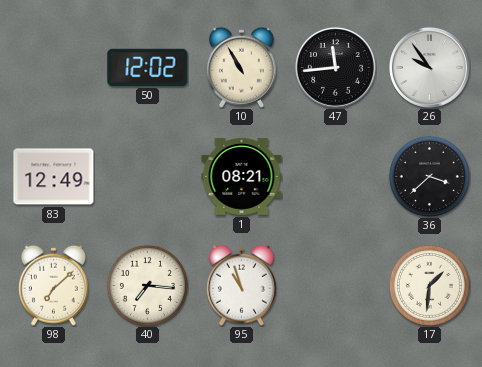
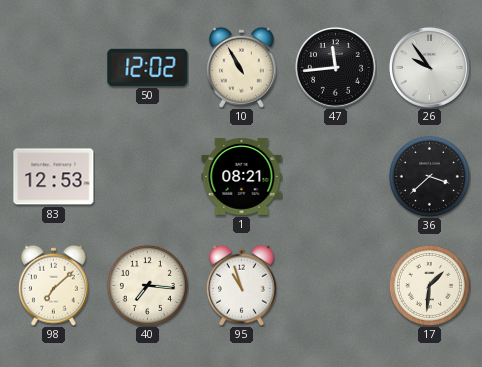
83: 12:49 -> 12:53
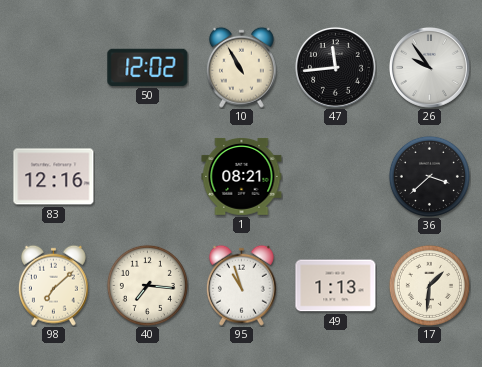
83: 12:53 -> 12:16
49: none -> 1:13
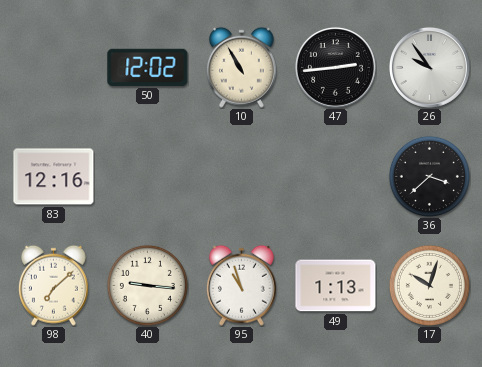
47: 11:44 -> 2:44
1: 08:21 -> none
40: 7:16 -> 9:16
17: 1:31 -> 10:03
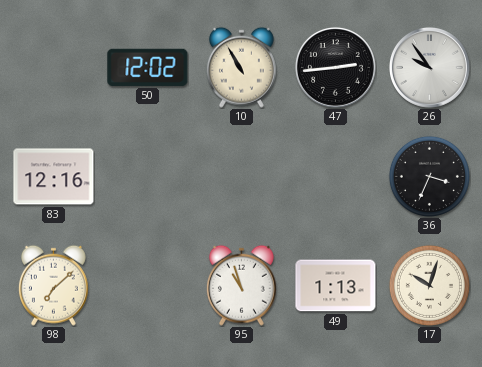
36: 3:38 -> 3:34
40: 9:16 -> none
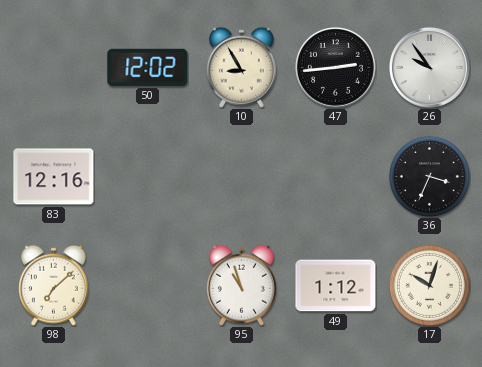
10: 10:55 -> 8:55
49: 1:13 -> 1:12
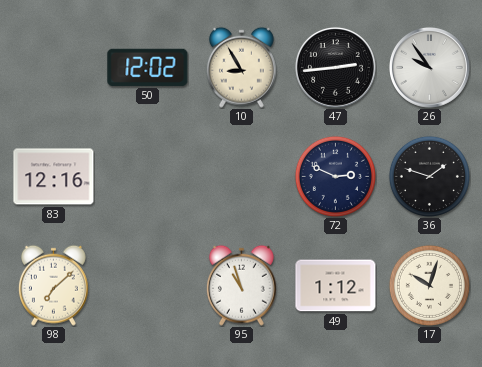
72: none -> 2:49
36: 3:34 -> 1:48
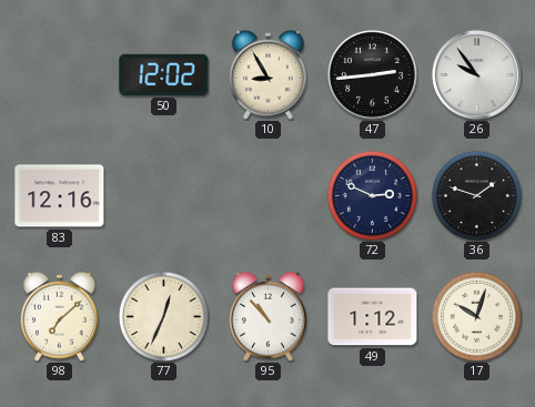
77: none -> 12:34
95: 10:57 -> 10:53
